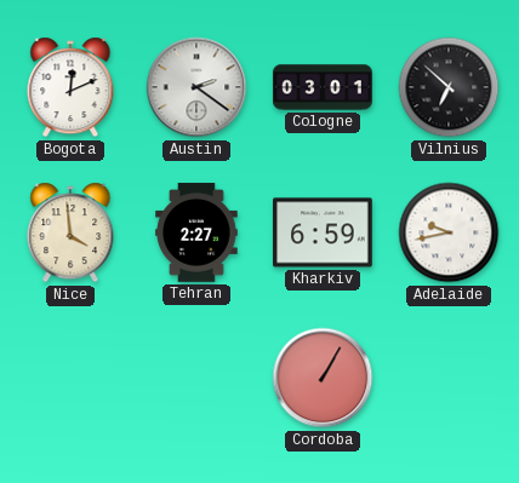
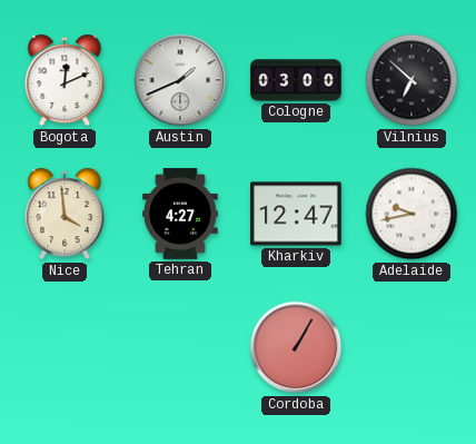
Austin: 2:21 -> 1:41
Cologne: 03:01 -> 03:00
Tehran: 2:27 -> 4:27
Kharkiv: 6:59 -> 12:47
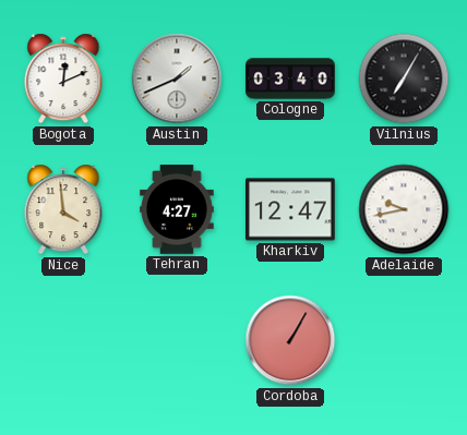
Cologne: 03:00 -> 03:40
Vilnius: 6:52 -> 7:05
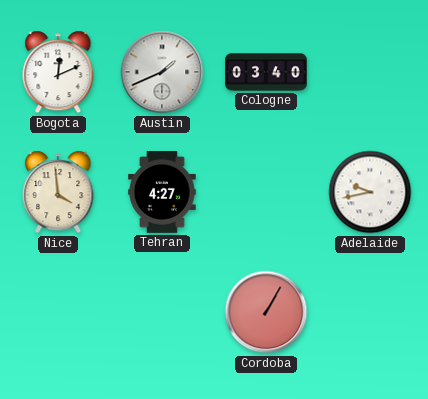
Vilnius: 7:05 -> none
Kharkiv: 12:47 -> none
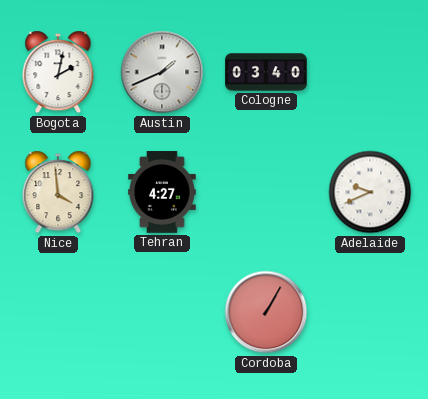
Bogota: 12:11 -> 2:02
Adelaide: 9:43 -> 9:41
